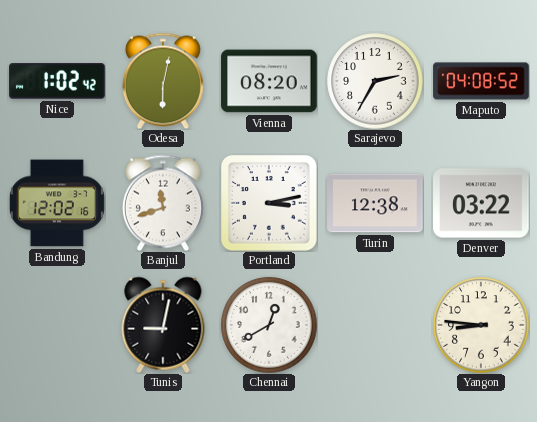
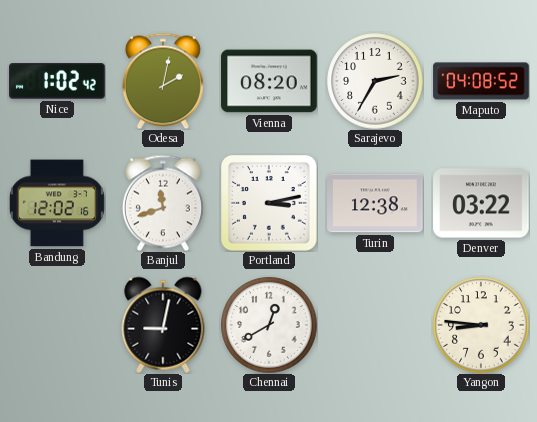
Odesa: 6:02 -> 2:02
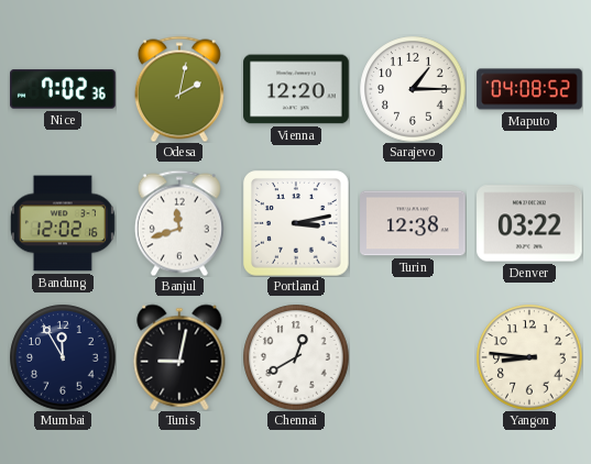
Nice: 1:02 -> 7:02
Vienna: 08:20 -> 12:20
Sarajevo: 2:35 -> 1:15
Mumbai: none -> 11:55
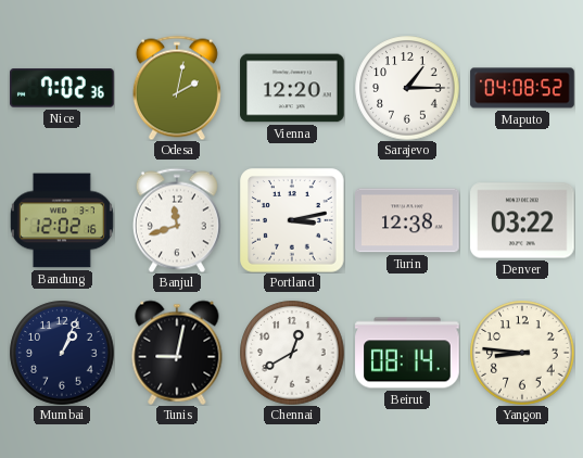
Mumbai: 11:55 -> 1:04
Beirut: none -> 08:14
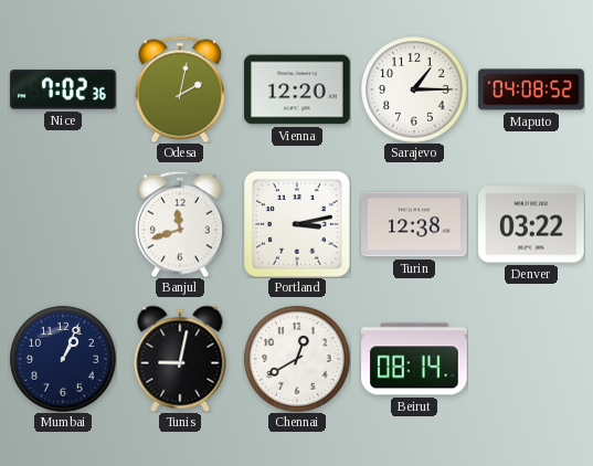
Bandung: 12:02 -> none
Yangon: 8:46 -> none
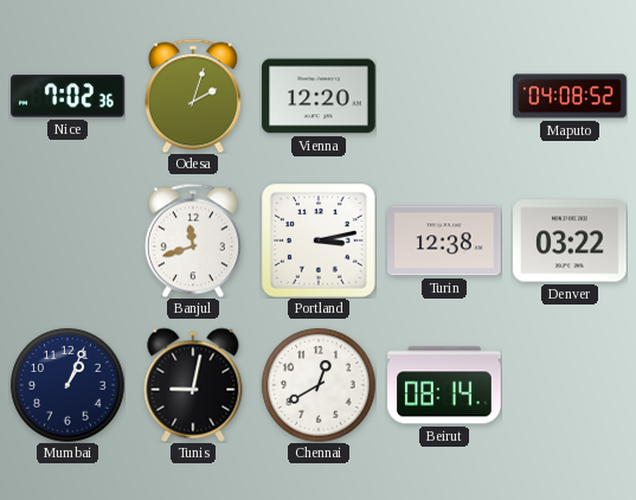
Odesa: 2:02 -> 2:03
Sarajevo: 1:15 -> none
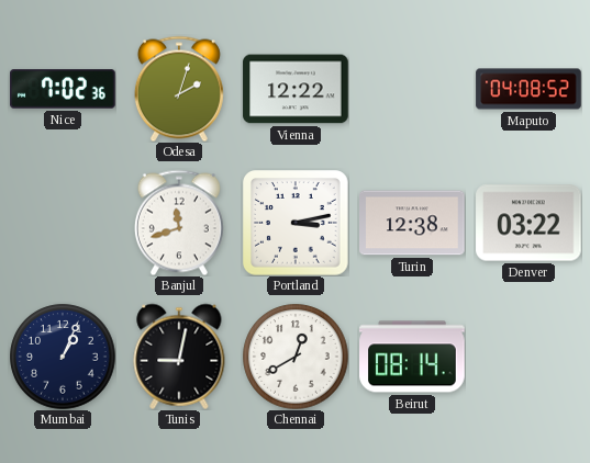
Vienna: 12:20 -> 12:22
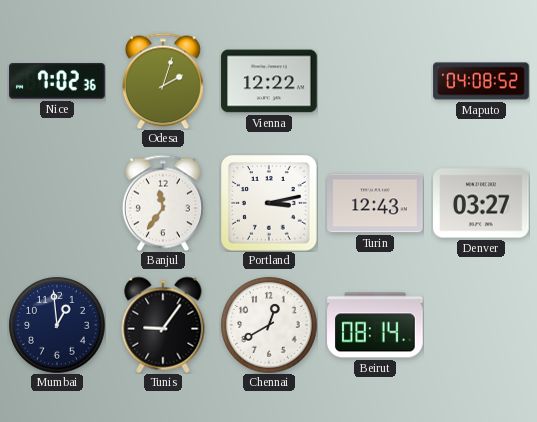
Banjul: 11:42 -> 11:36
Turin: 12:38 -> 12:43
Denver: 03:22 -> 03:27
Mumbai: 1:04 -> 12:59
Tunis: 9:02 -> 9:06
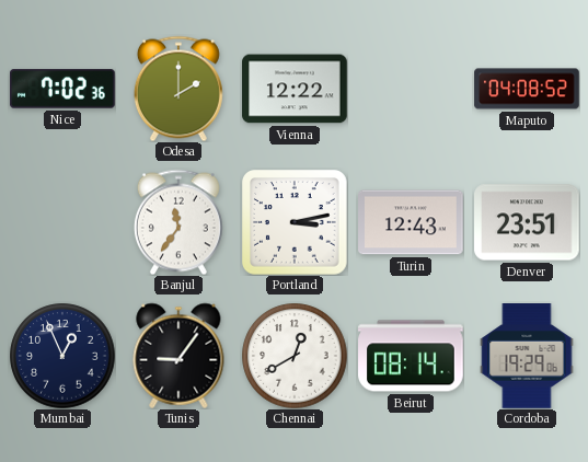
Odesa: 2:03 -> 2:00
Denver: 03:27 -> 23:51
Mumbai: 12:59 -> 12:56
Cordoba: none -> 19:29
